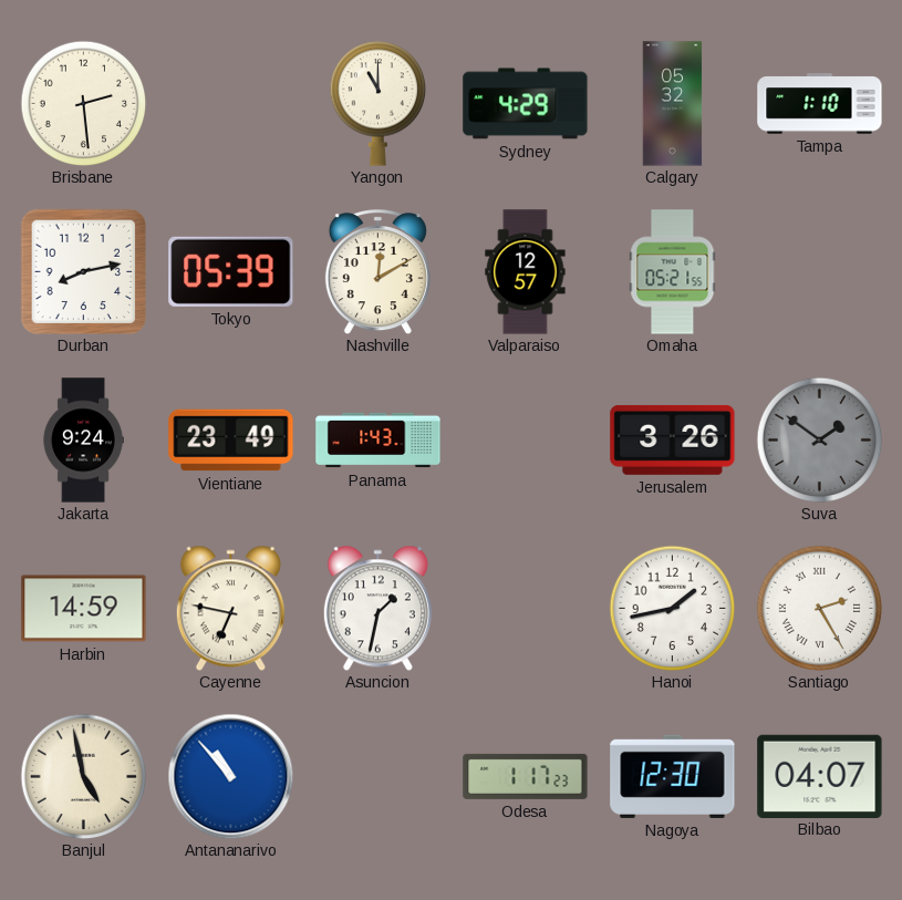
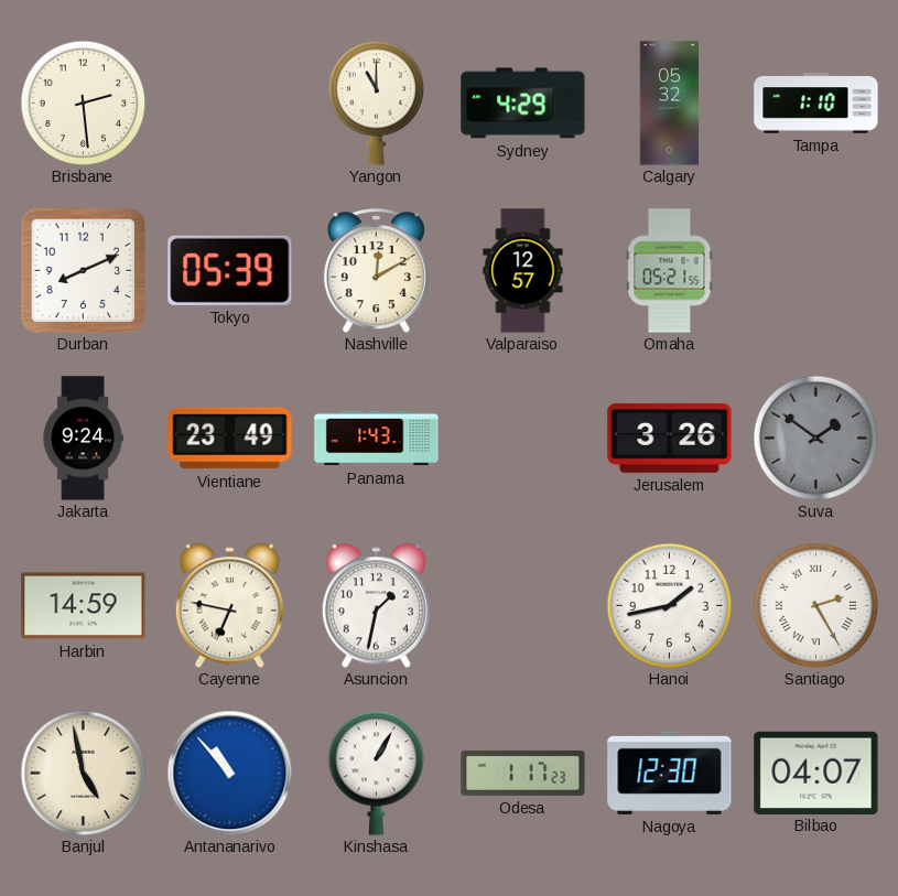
Durban: 8:13 -> 8:11
Kinshasa: none -> 1:05
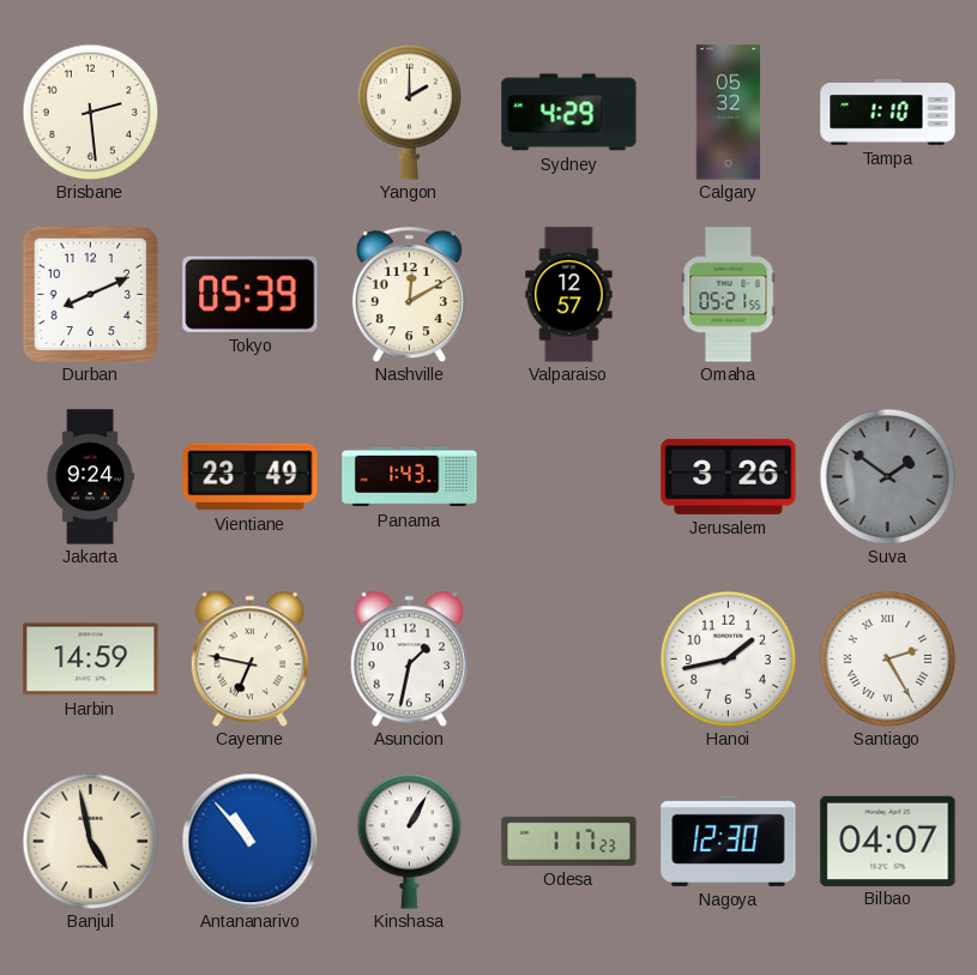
Yangon: 11:00 -> 2:00
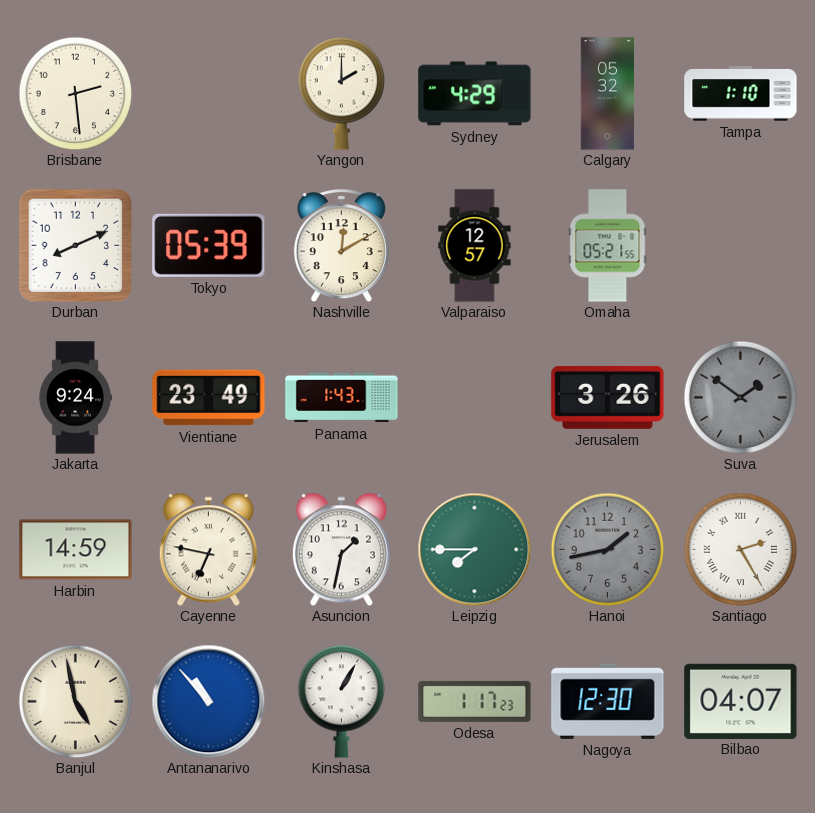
Leipzig: none -> 7:45
Hanoi dial: white -> grey
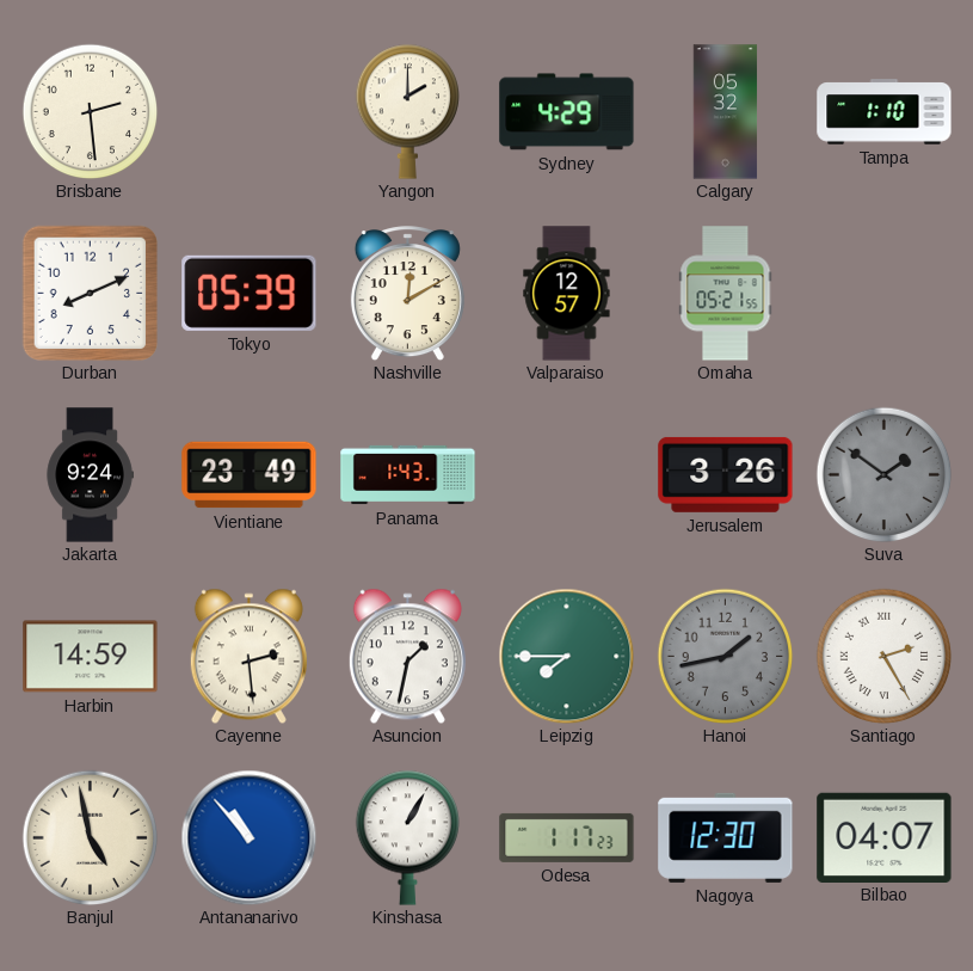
Cayenne: 6:47 -> 2:29
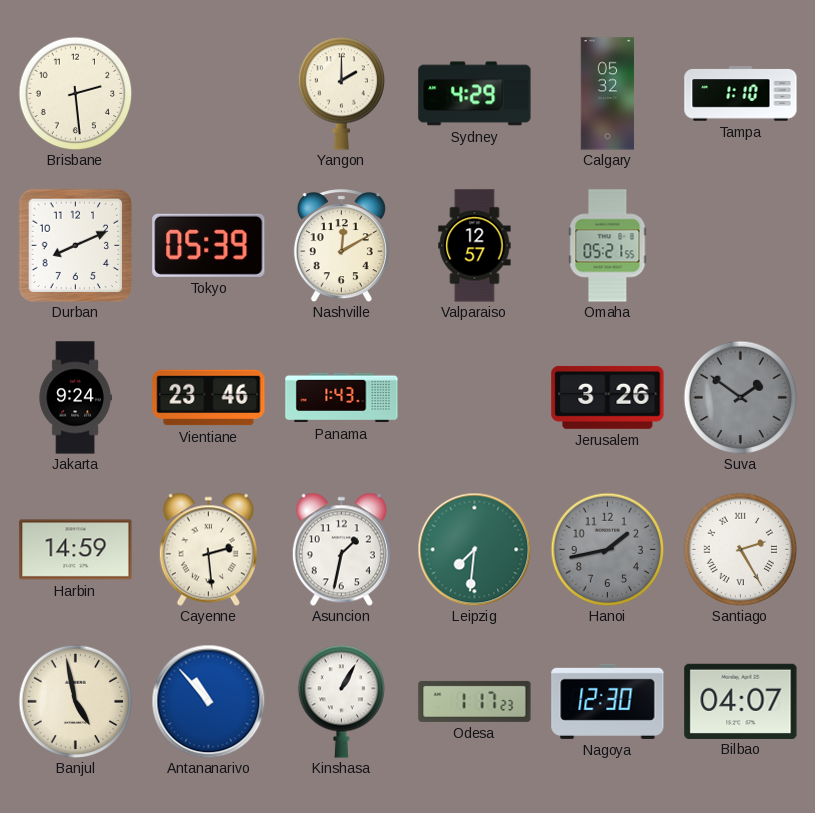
Vientiane: 23:49 -> 23:46
Leipzig: 7:45 -> 7:31
